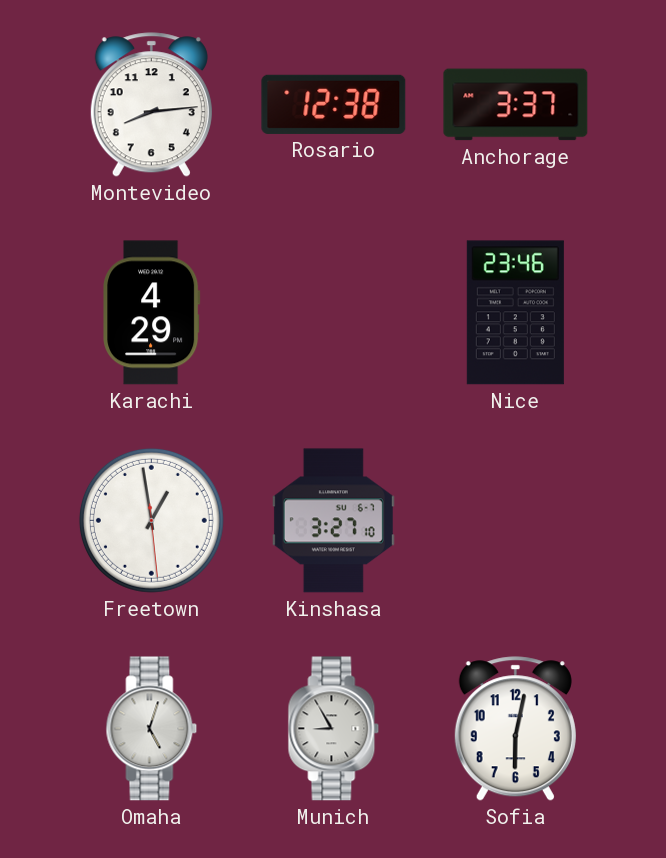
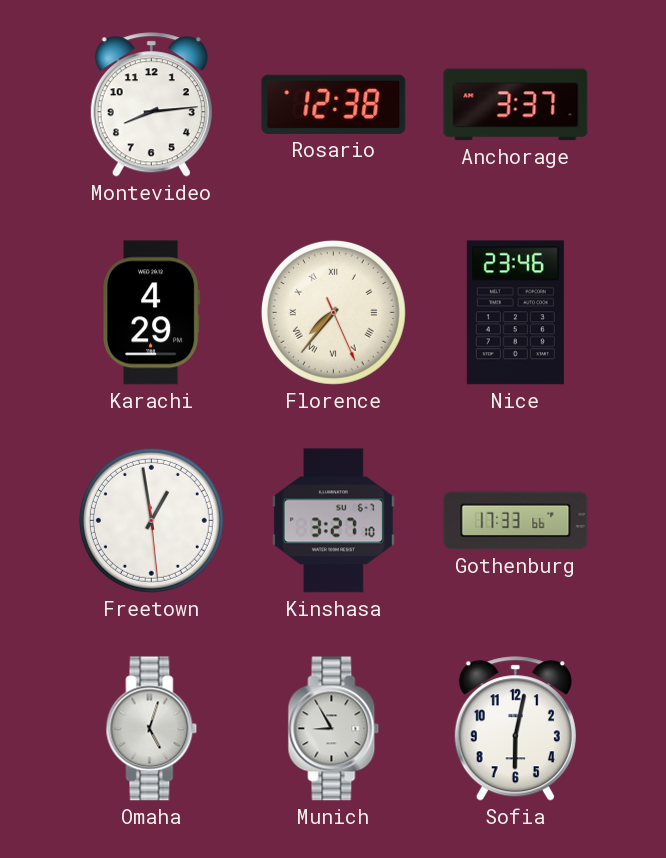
Florence: none -> 7:36
Gothenburg: none -> 17:33
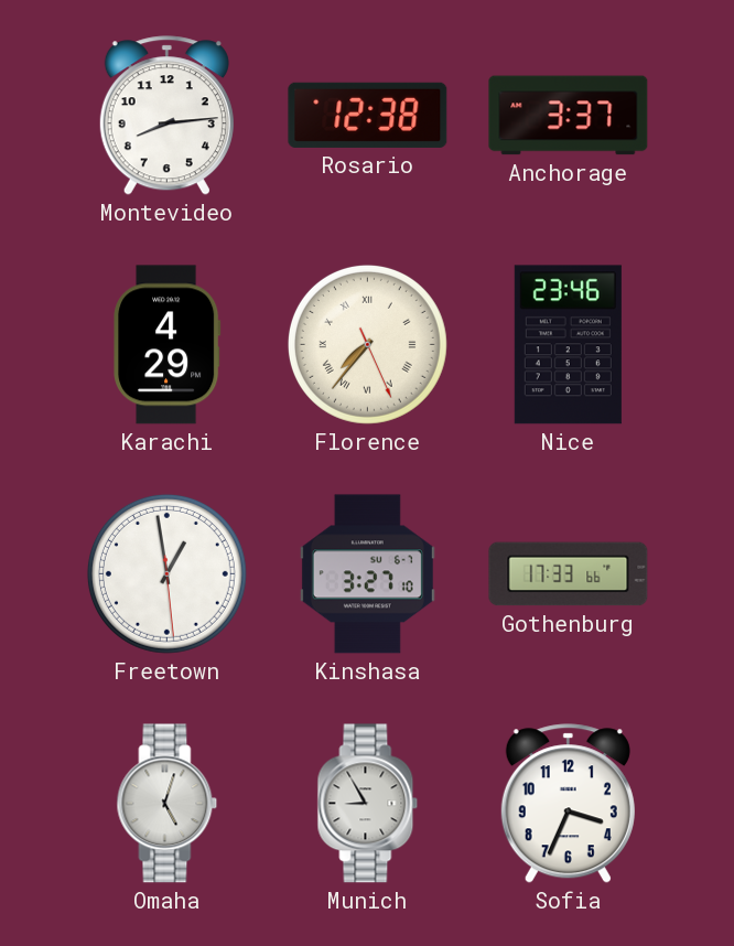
Sofia: 6:02 -> 3:34
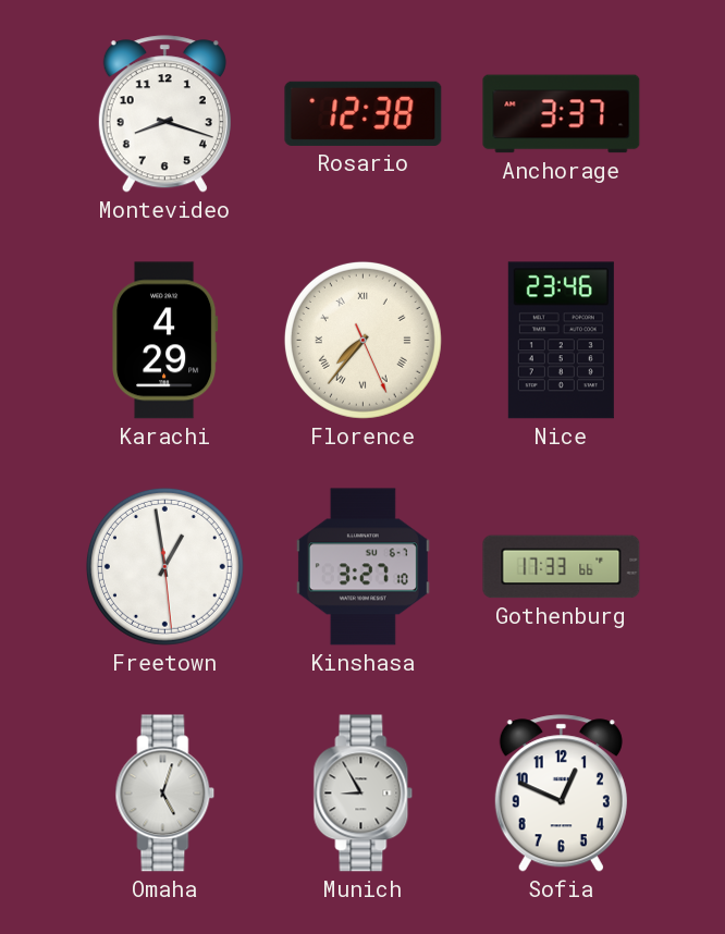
Montevideo: 8:14 -> 8:18
Sofia: 3:34 -> 12:49
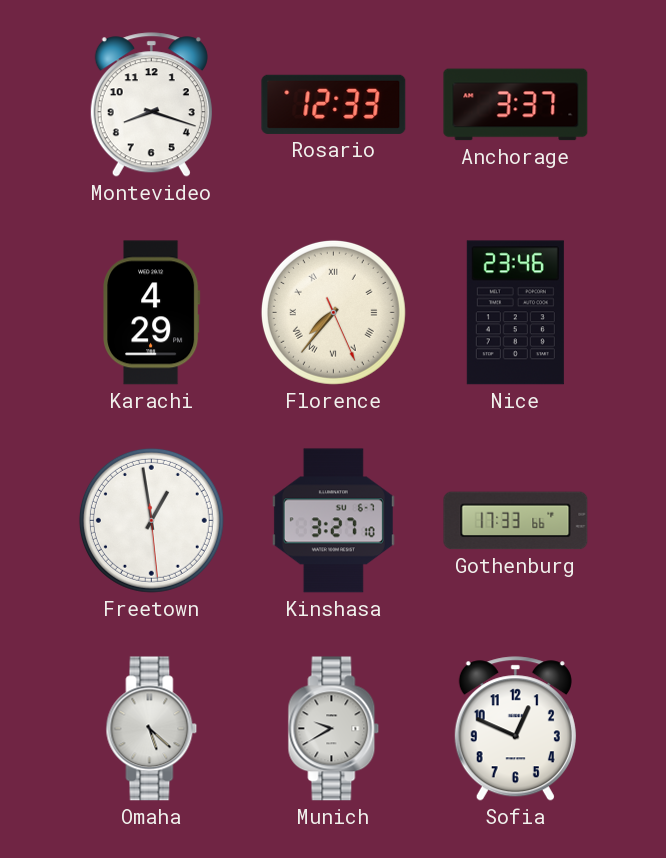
Rosario: 12:38 -> 12:33
Omaha: 5:03 -> 5:22
Munich: 8:55 -> 9:40
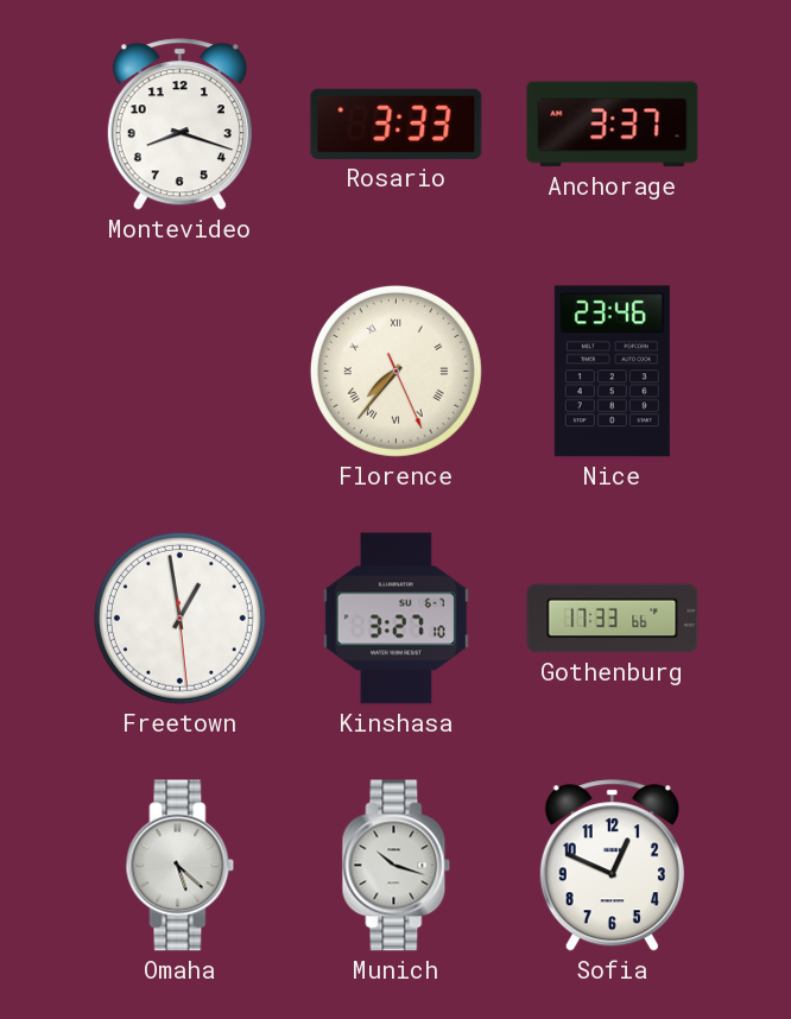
Rosario: 12:33 -> 3:33
Karachi: 4:29 -> none
Munich: 9:40 -> 10:18
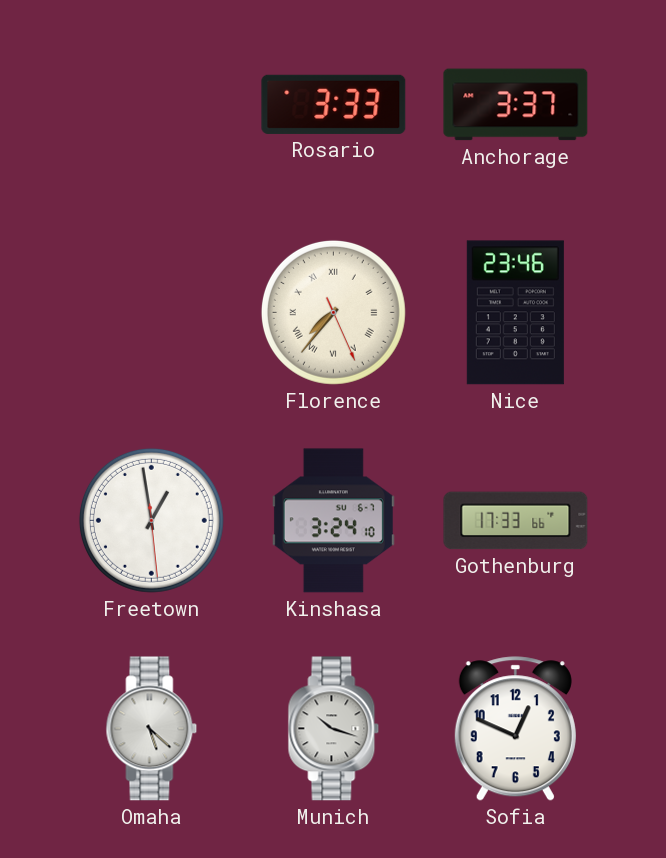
Montevideo: 8:18 -> none
Kinshasa: 3:27 -> 3:24
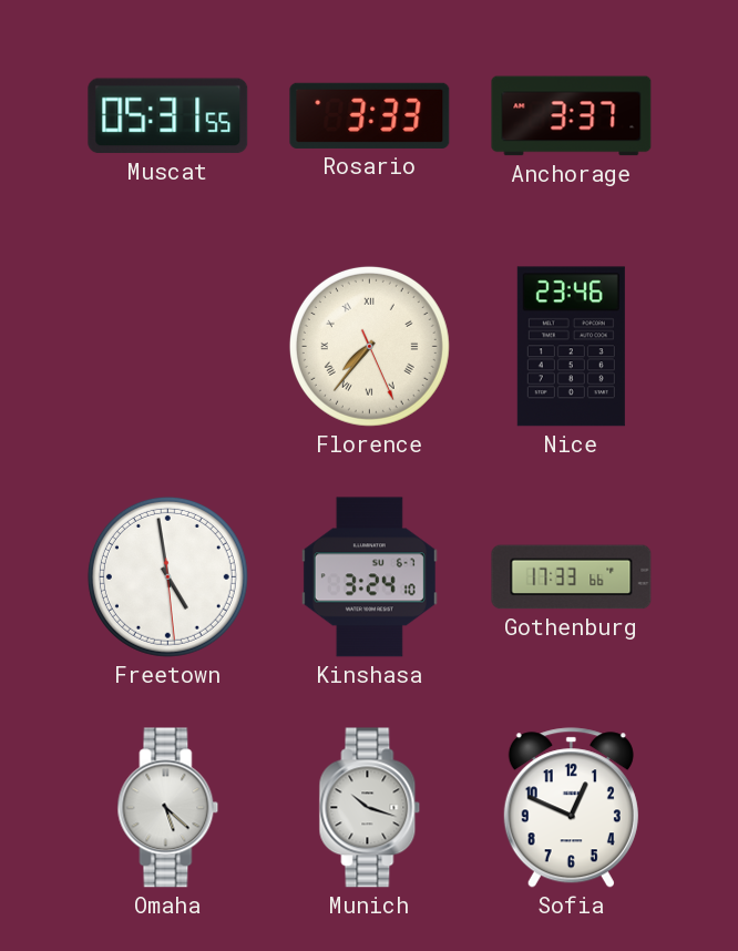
Muscat: none -> 05:31
Freetown: 12:58 -> 4:58
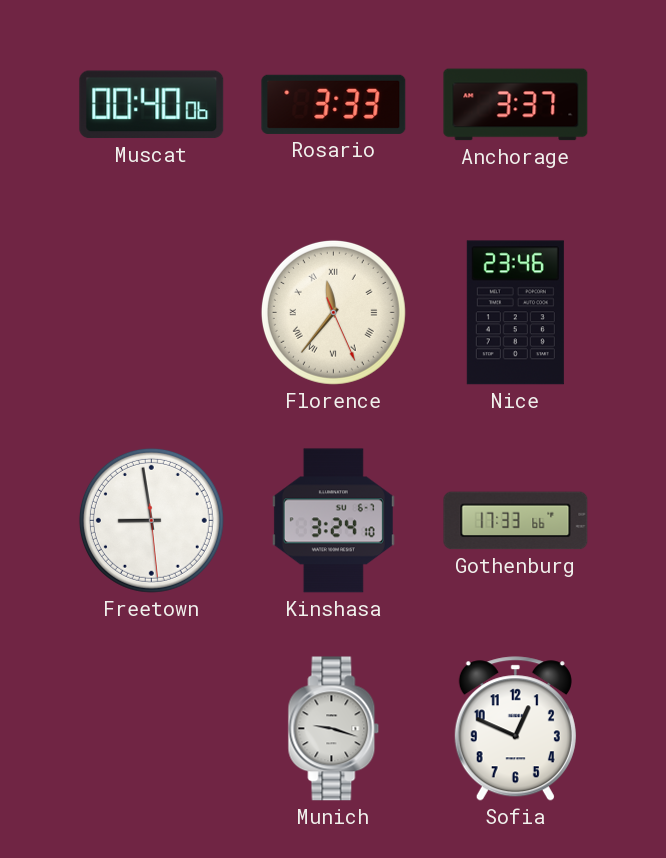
Muscat: 05:31 -> 00:40
Florence: 7:36 -> 11:36
Freetown: 4:58 -> 8:58
Omaha: 5:22 -> none
Munich: 10:18 -> 9:18
